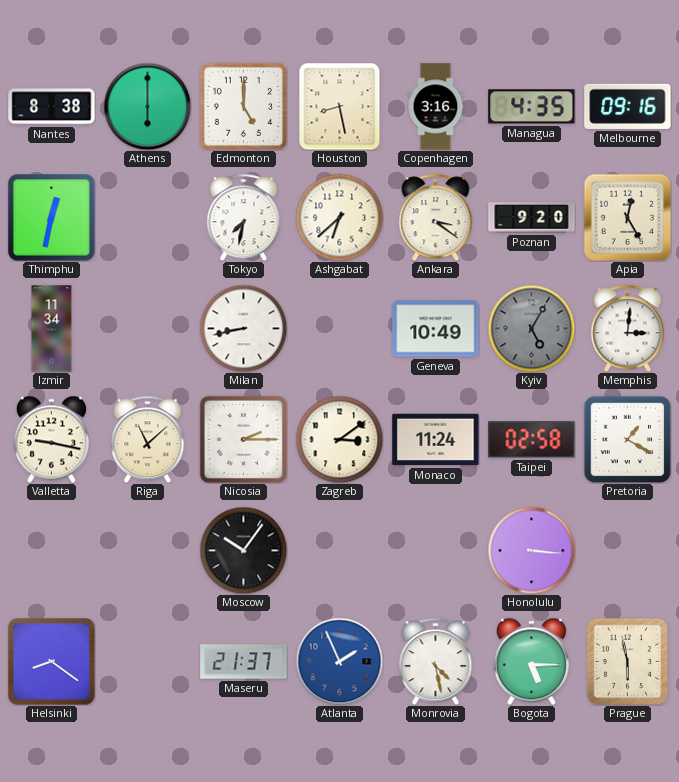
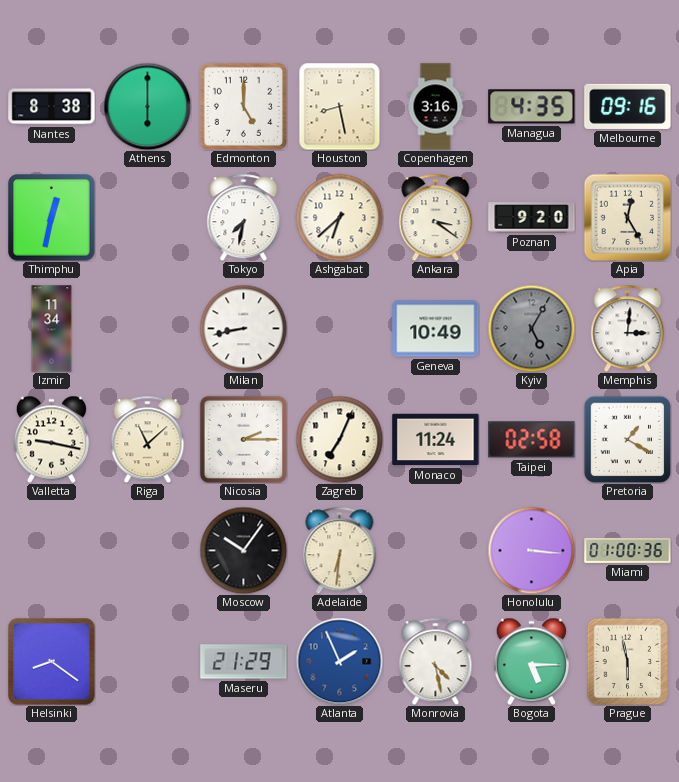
Zagreb: 3:09 -> 7:04
Adelaide: none -> 6:31
Miami: none -> 01:00
Maseru: 21:37 -> 21:29
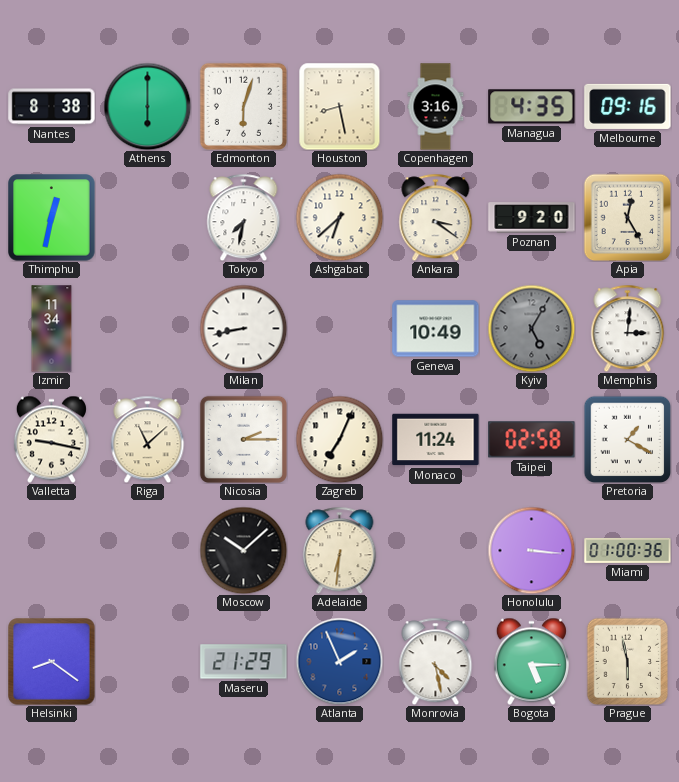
Edmonton: 5:00 -> 6:03
Moscow: 10:06 -> 10:08
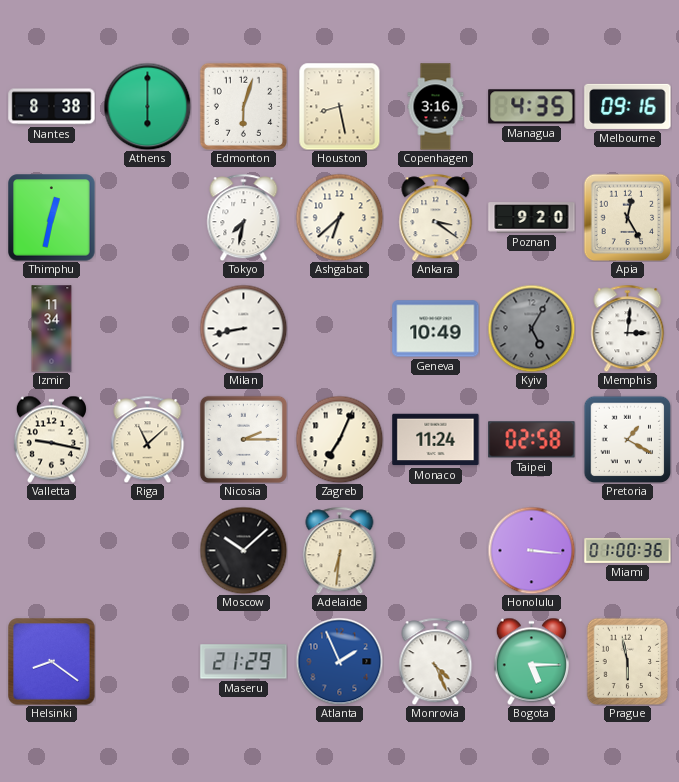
Monrovia: 4:28 -> 4:26
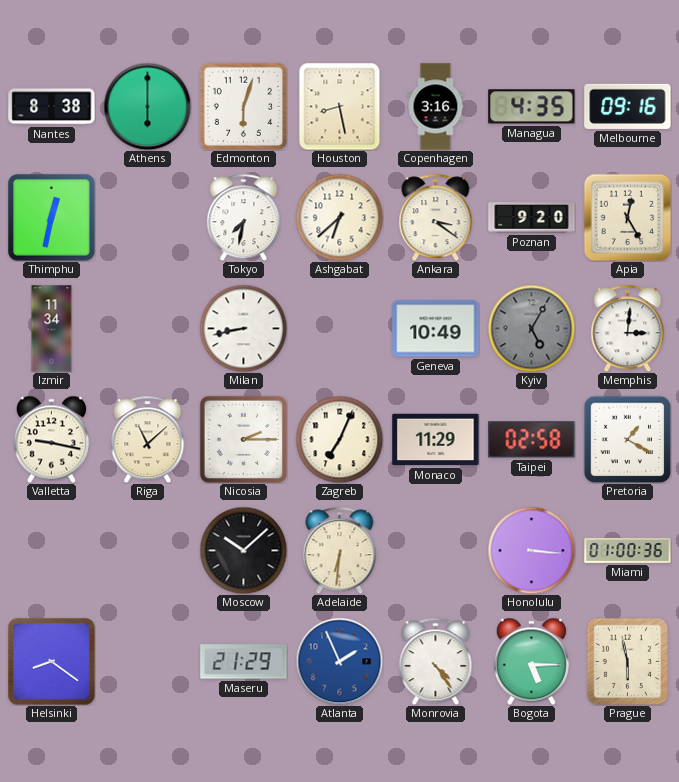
Monaco: 11:24 -> 11:29
Monrovia: 4:26 -> 4:24
